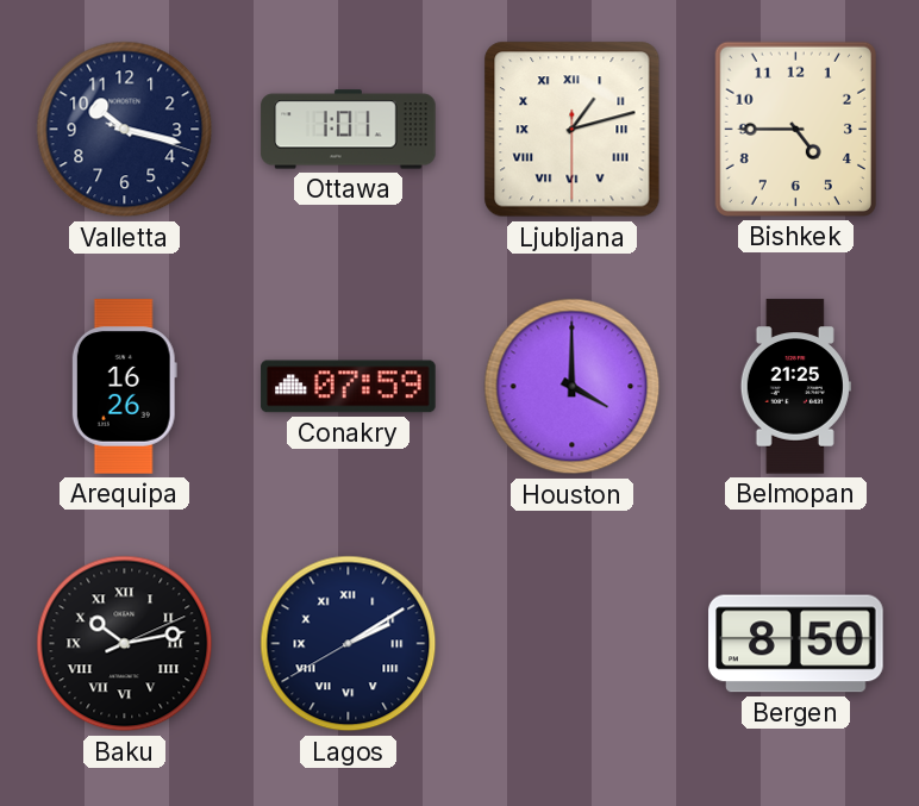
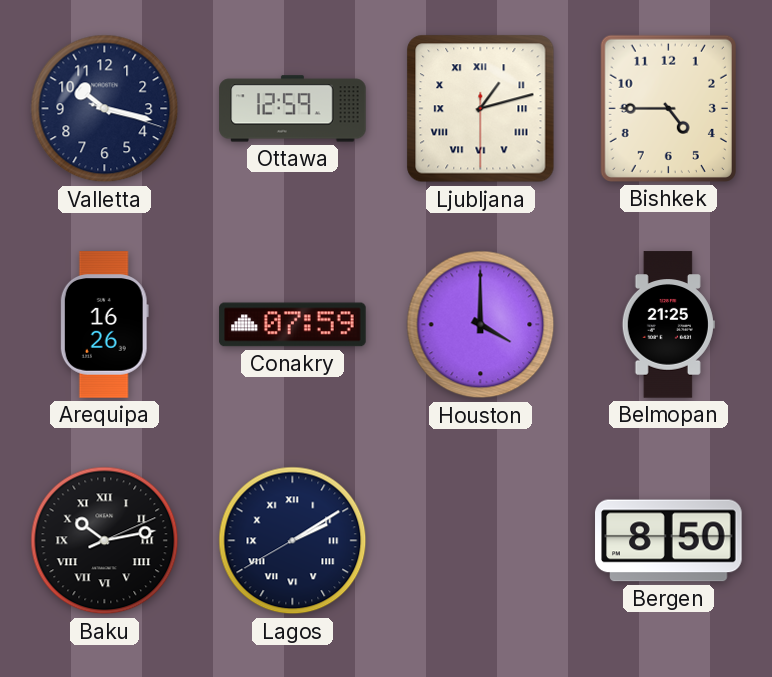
Ottawa: 1:01 -> 12:59
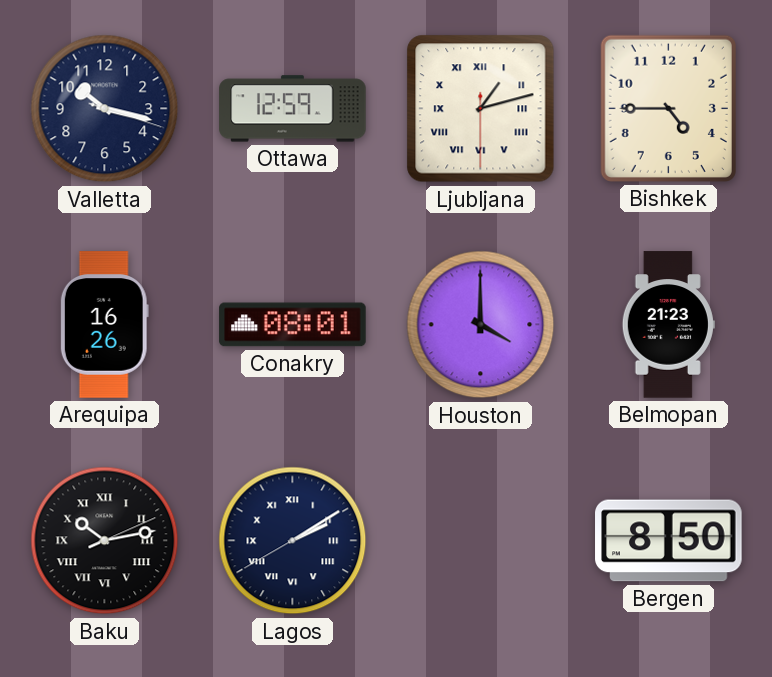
Conakry: 07:59 -> 08:01
Belmopan: 21:25 -> 21:23
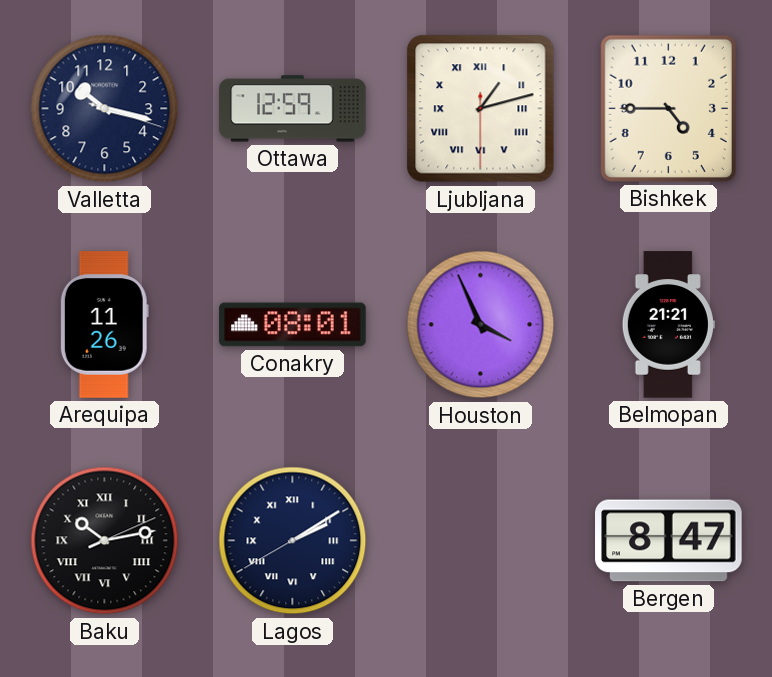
Arequipa: 16:26 -> 11:26
Houston: 4:00 -> 3:56
Belmopan: 21:23 -> 21:21
Bergen: 8:50 -> 8:47
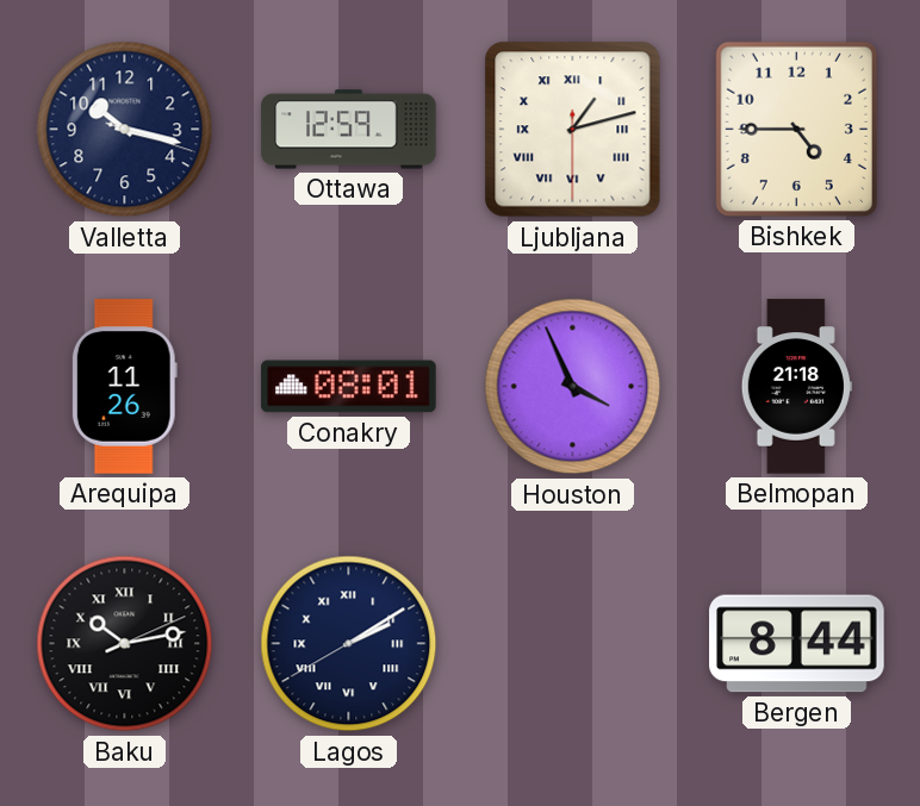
Belmopan: 21:21 -> 21:18
Bergen: 8:47 -> 8:44
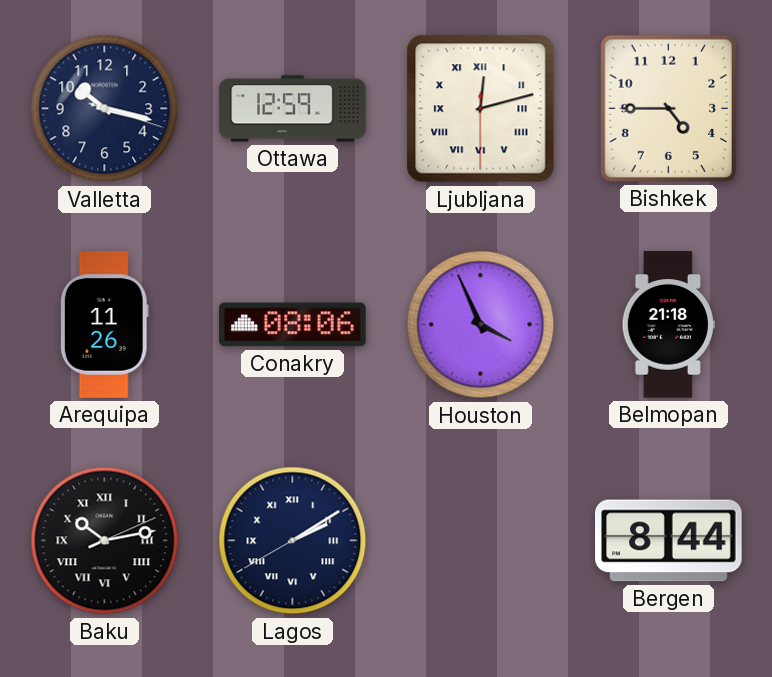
Ljubljana: 1:12 -> 12:12
Conakry: 08:01 -> 08:06
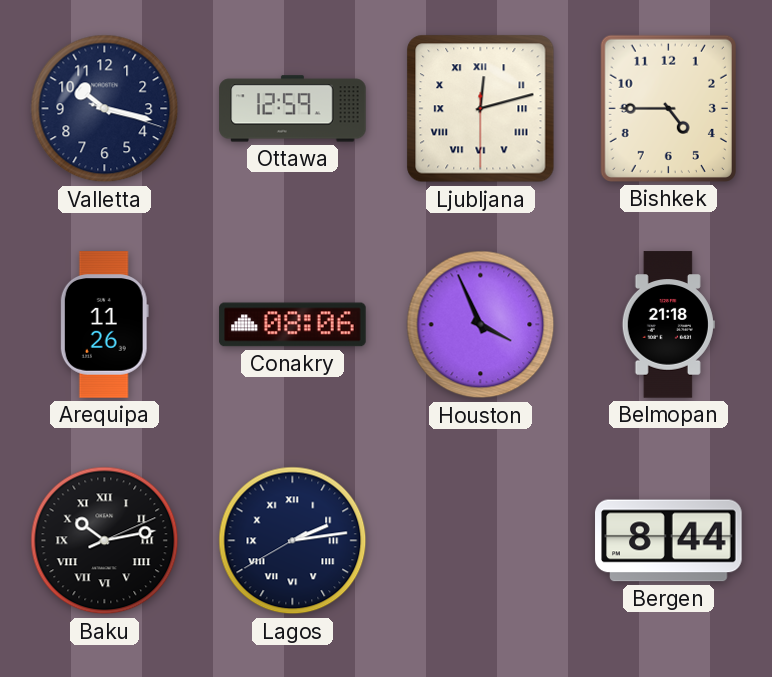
Lagos: 2:09 -> 2:13
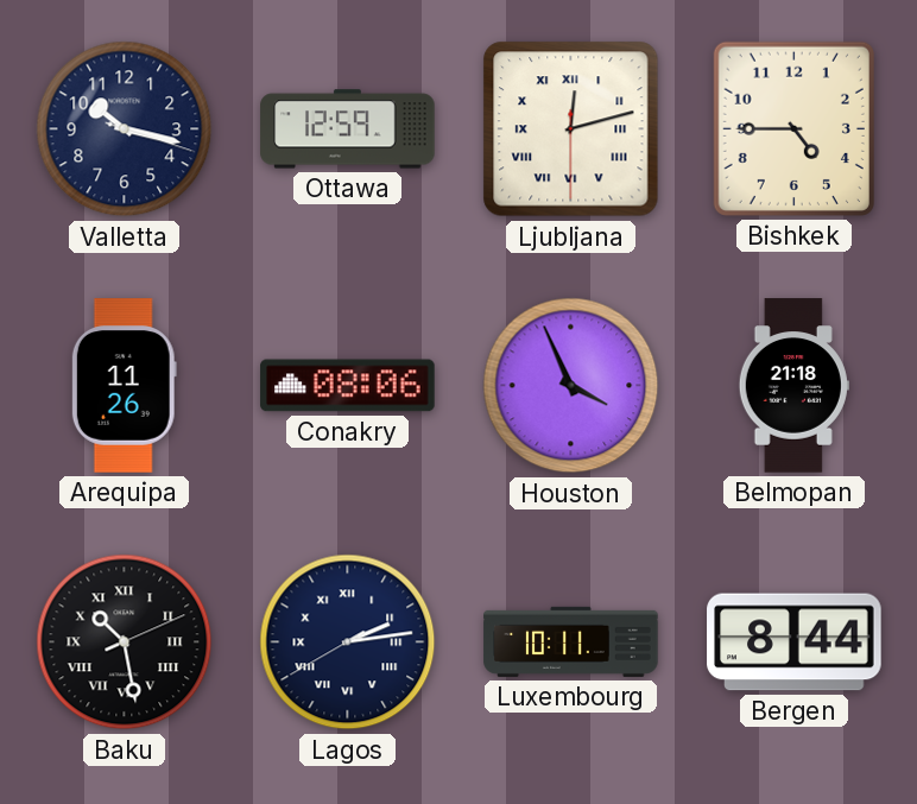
Baku: 10:13 -> 10:28
Luxembourg: none -> 10:11
